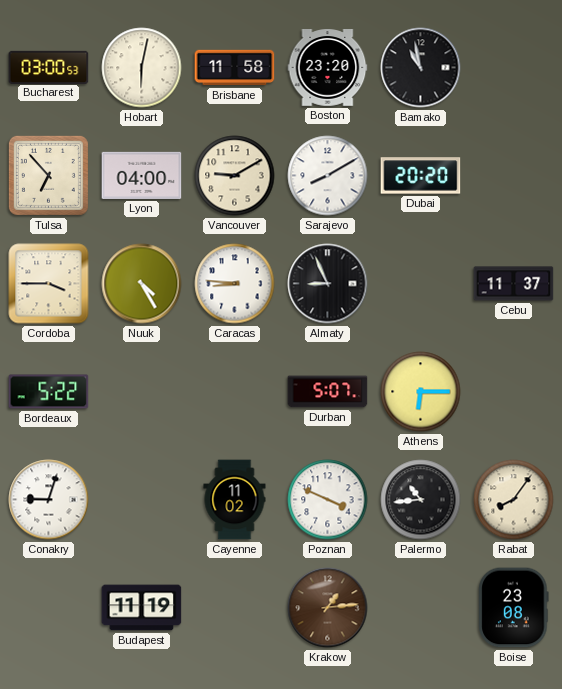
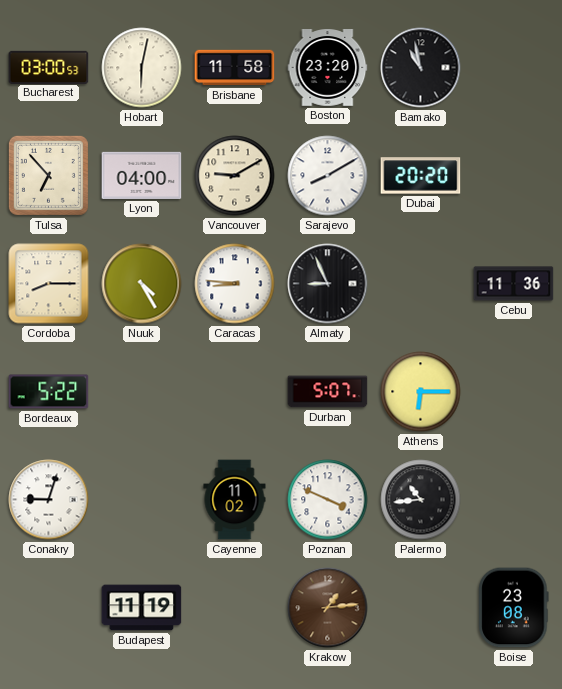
Cordoba: 3:45 -> 8:15
Cebu: 11:37 -> 11:36
Rabat: 8:06 -> none
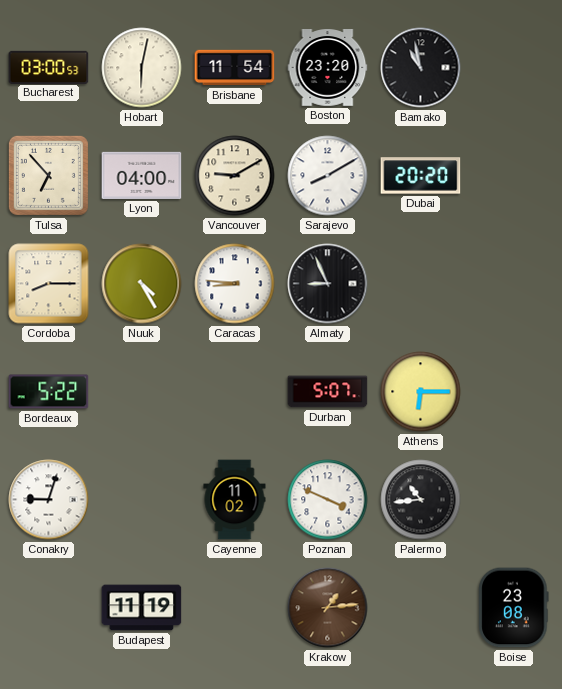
Brisbane: 11:58 -> 11:54
Cebu: 11:36 -> none
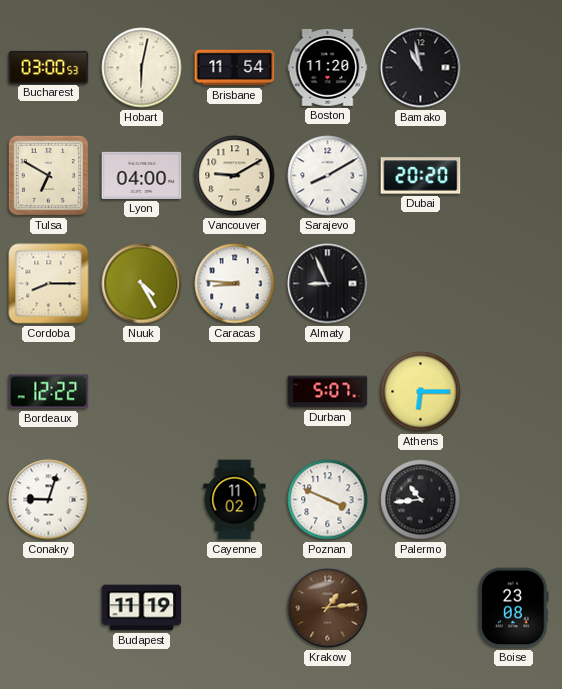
Boston: 23:20 -> 11:20
Tulsa: 6:53 -> 6:50
Bordeaux: 5:22 -> 12:22
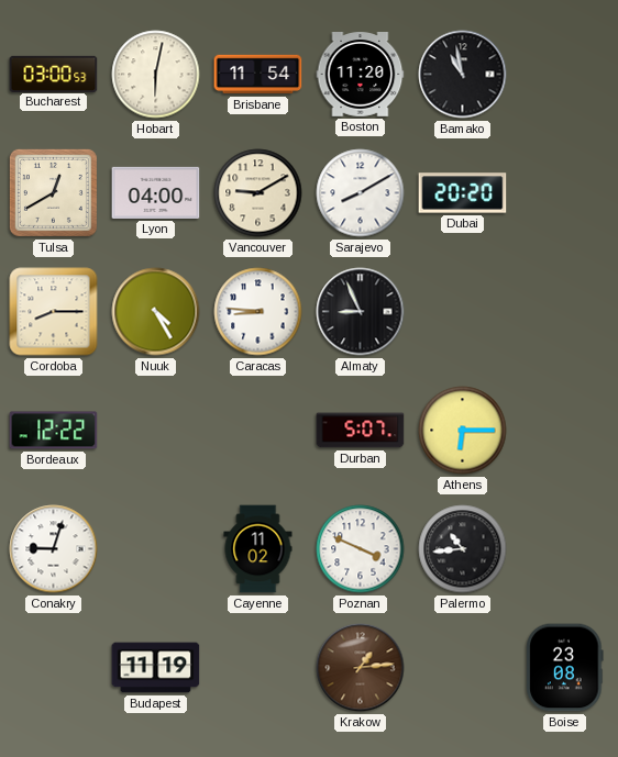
Tulsa: 6:50 -> 12:40
